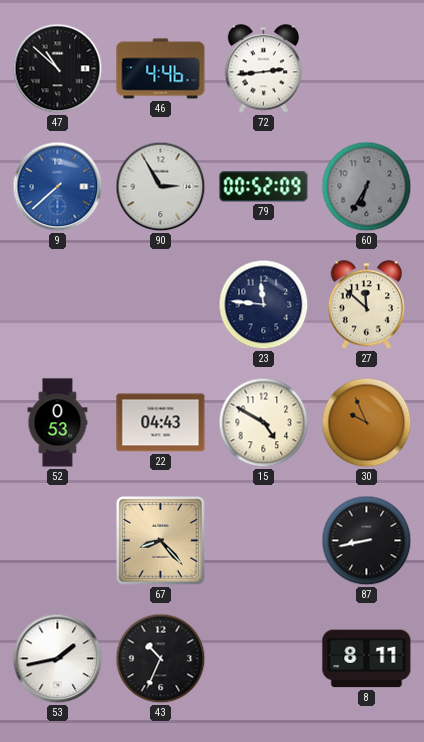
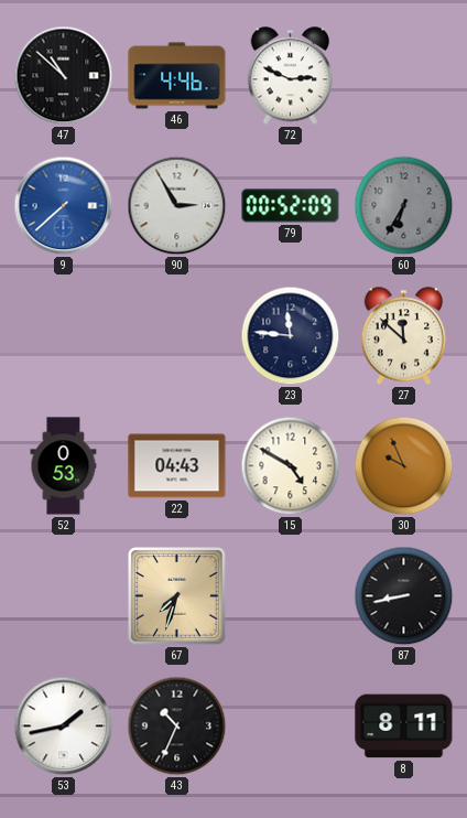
72: 2:44 -> 2:49
67: 8:23 -> 7:33
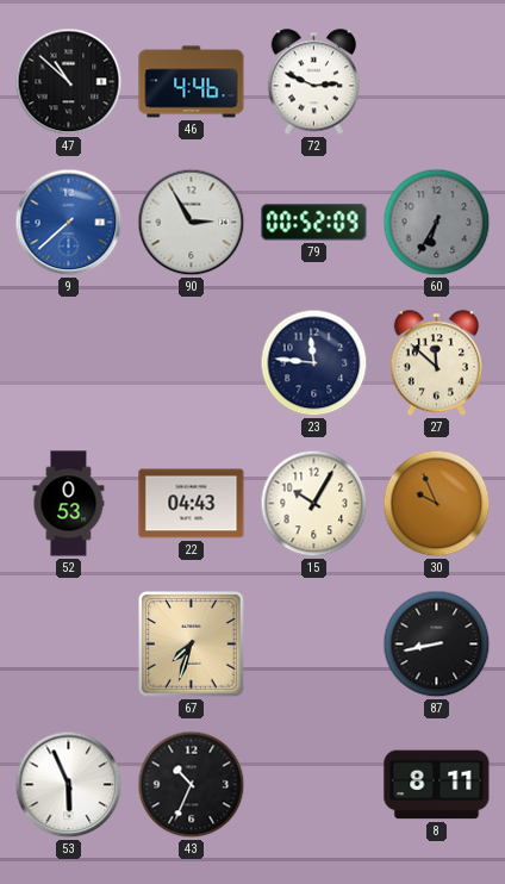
15: 4:50 -> 10:05
53: 1:43 -> 5:56
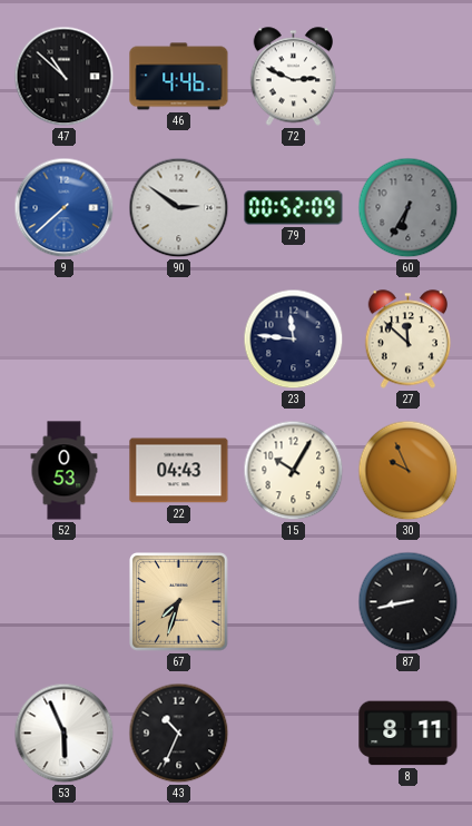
90: 2:55 -> 2:51
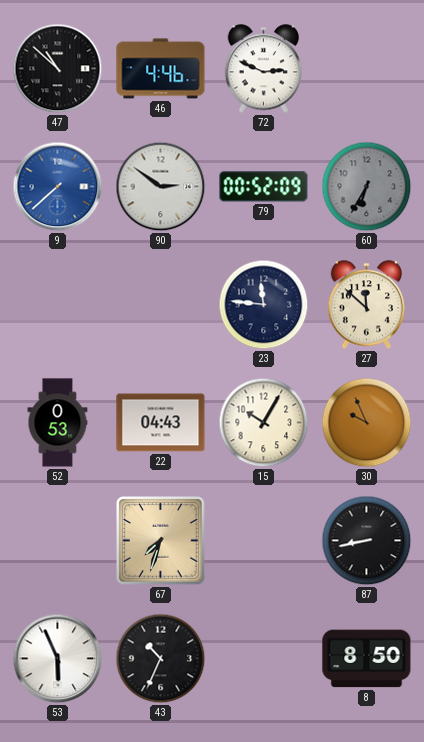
8: 8:11 -> 8:50
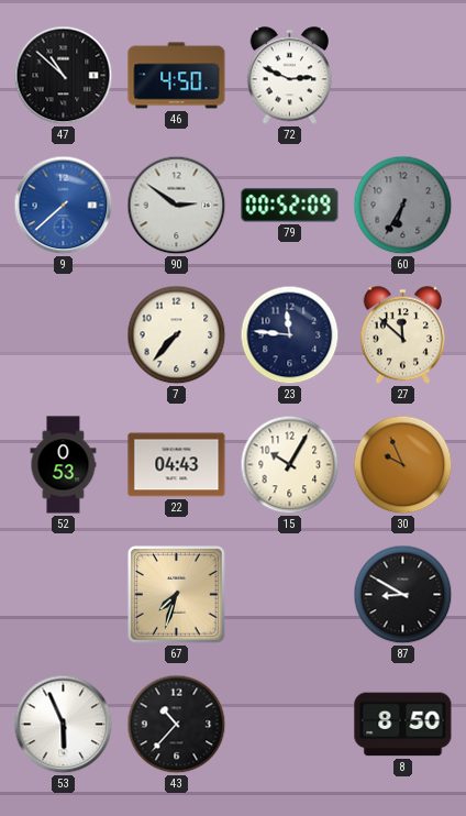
46: 4:46 -> 4:50
7: none -> 7:37
87: 8:43 -> 8:50
43: 10:34 -> 10:37
